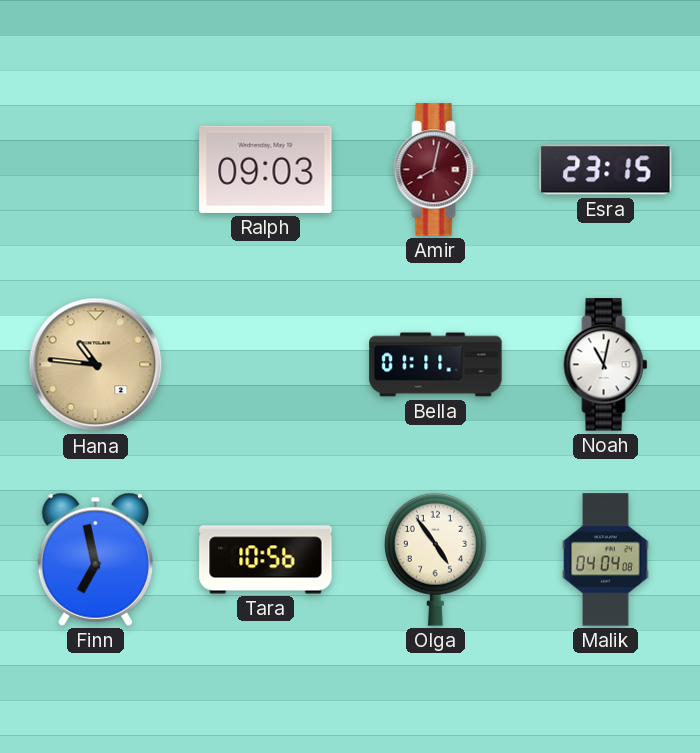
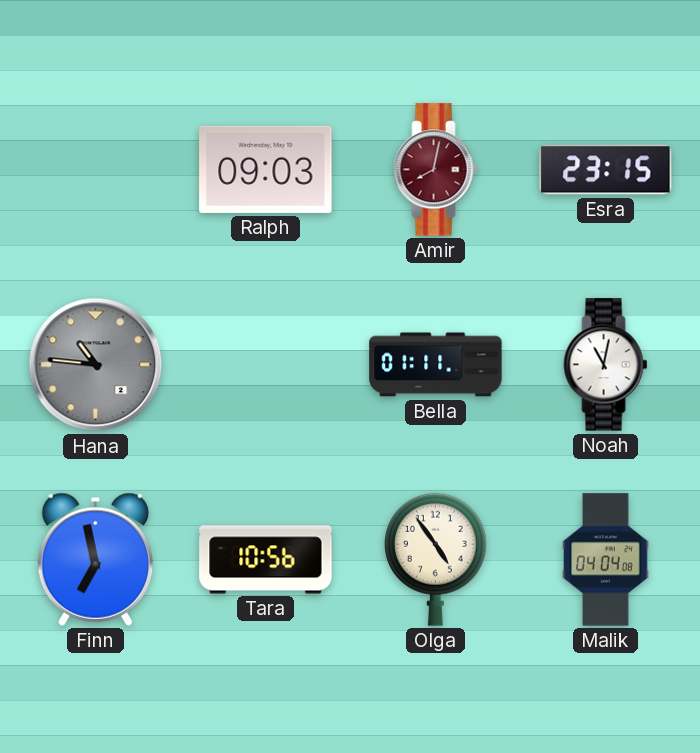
Hana dial: champagne -> grey
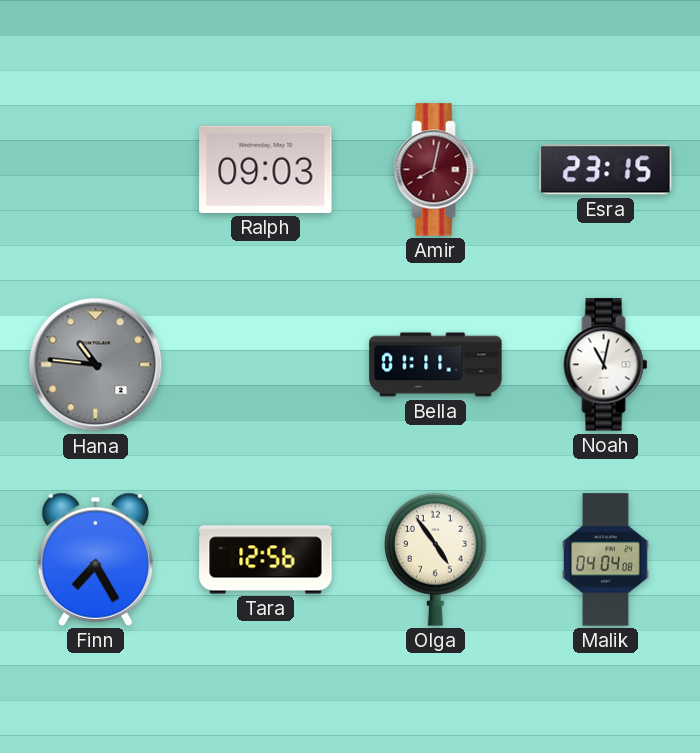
Finn: 6:58 -> 7:25
Tara: 10:56 -> 12:56
